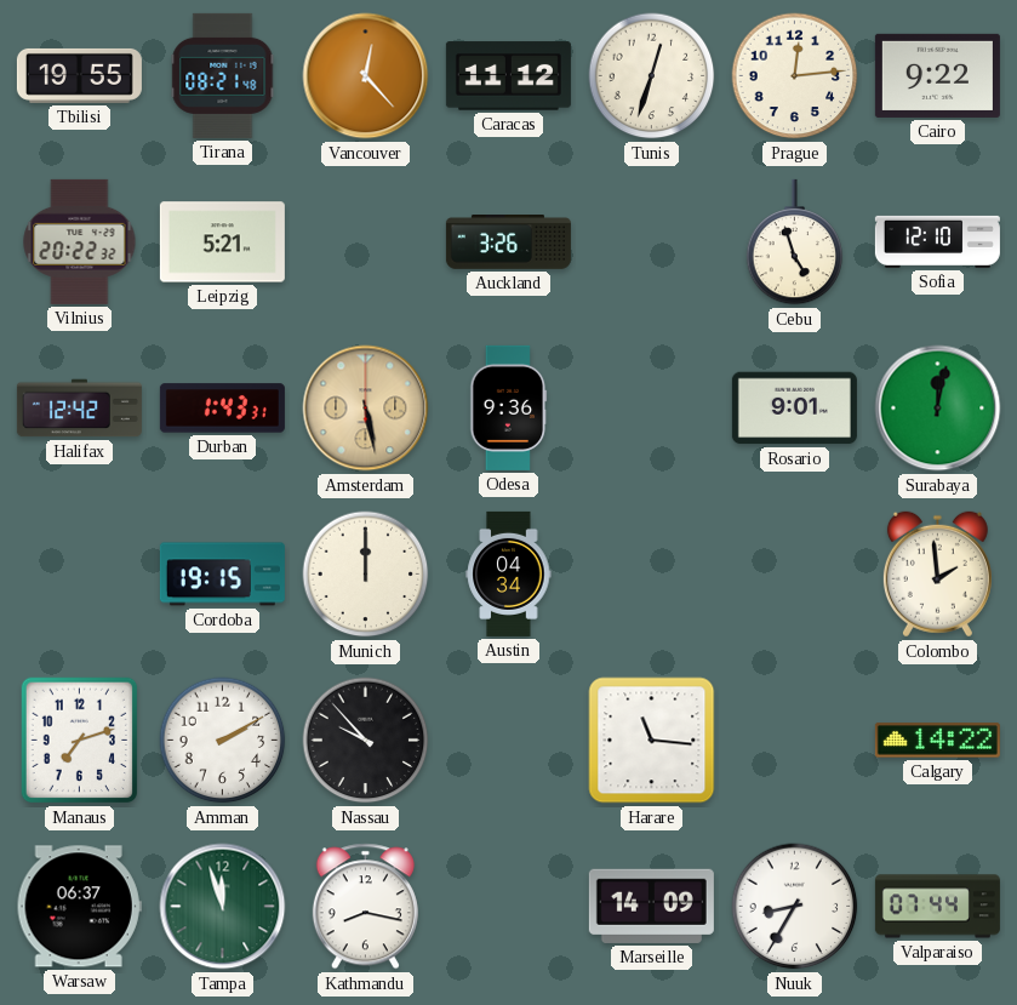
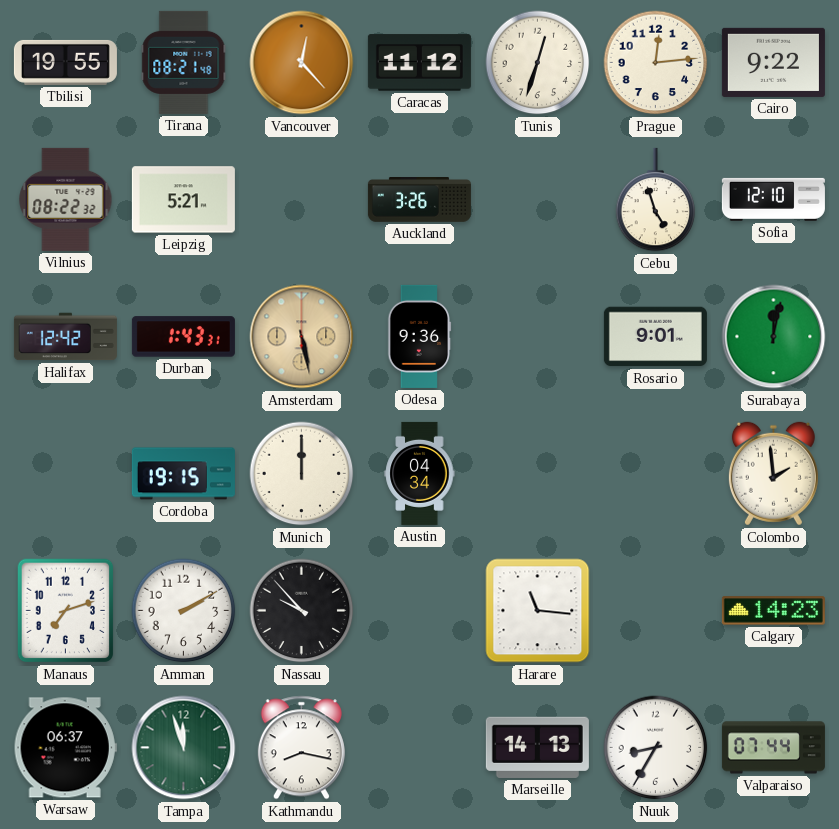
Vilnius: 20:22 -> 08:22
Calgary: 14:22 -> 14:23
Marseille: 14:09 -> 14:13
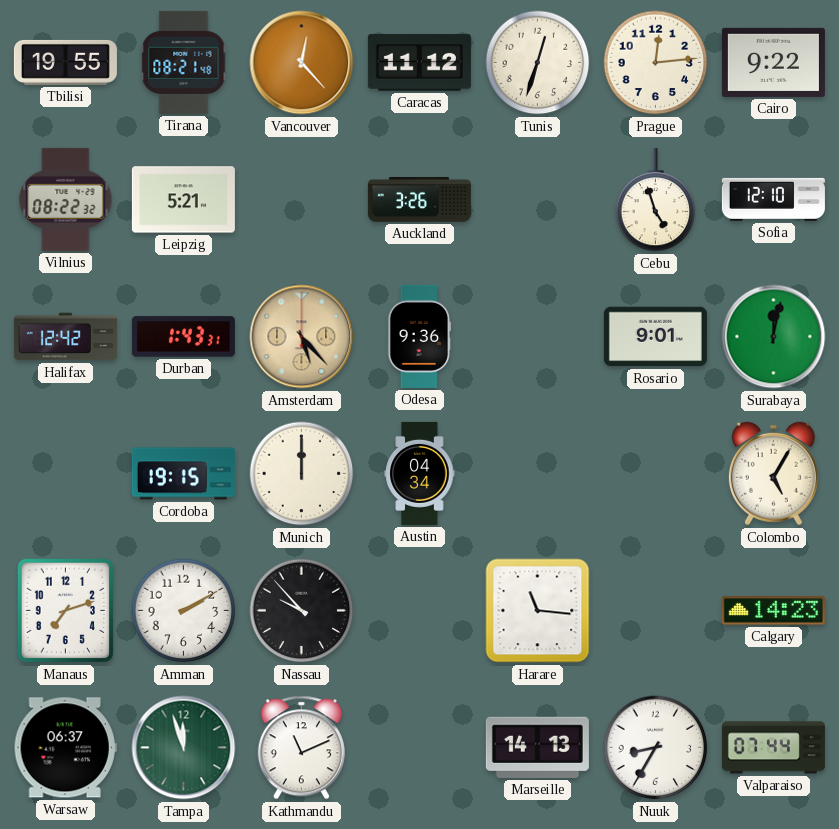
Amsterdam: 5:28 -> 5:23
Colombo: 1:59 -> 5:05
Kathmandu: 8:17 -> 11:11
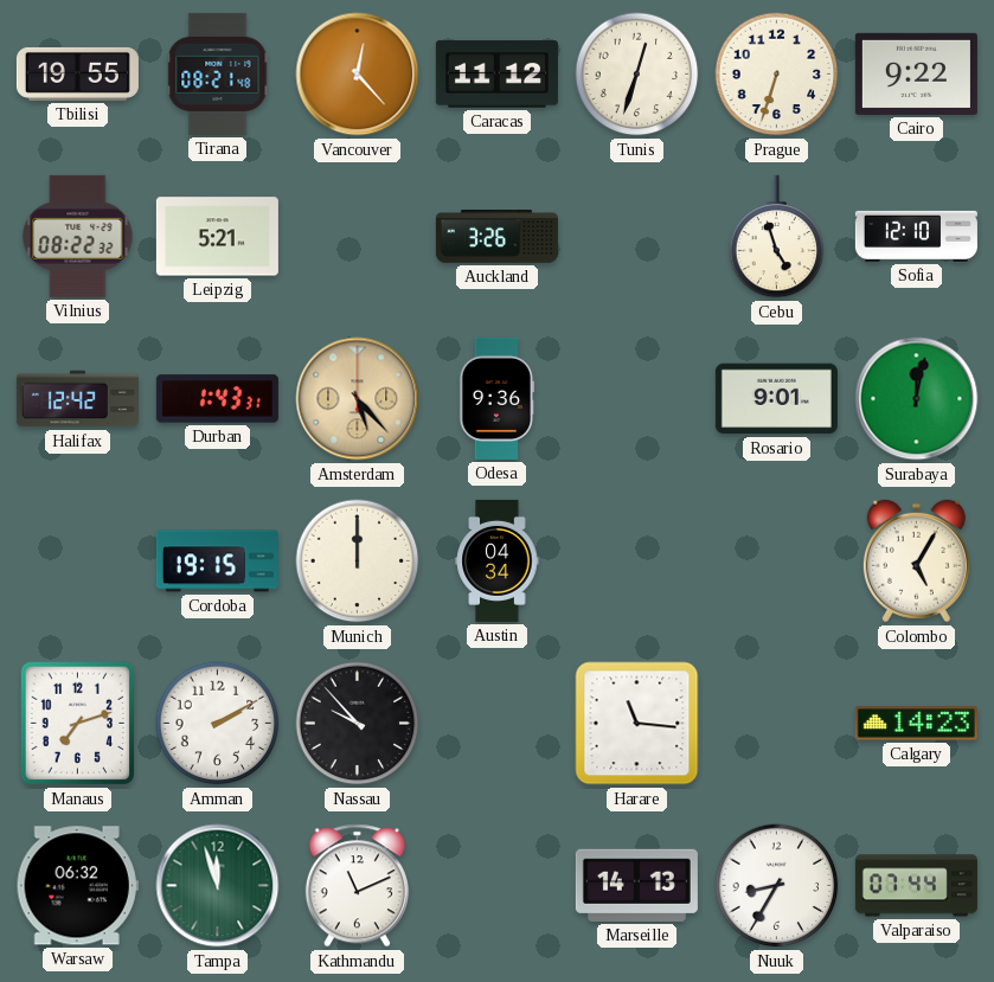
Prague: 12:14 -> 6:33
Warsaw: 06:37 -> 06:32
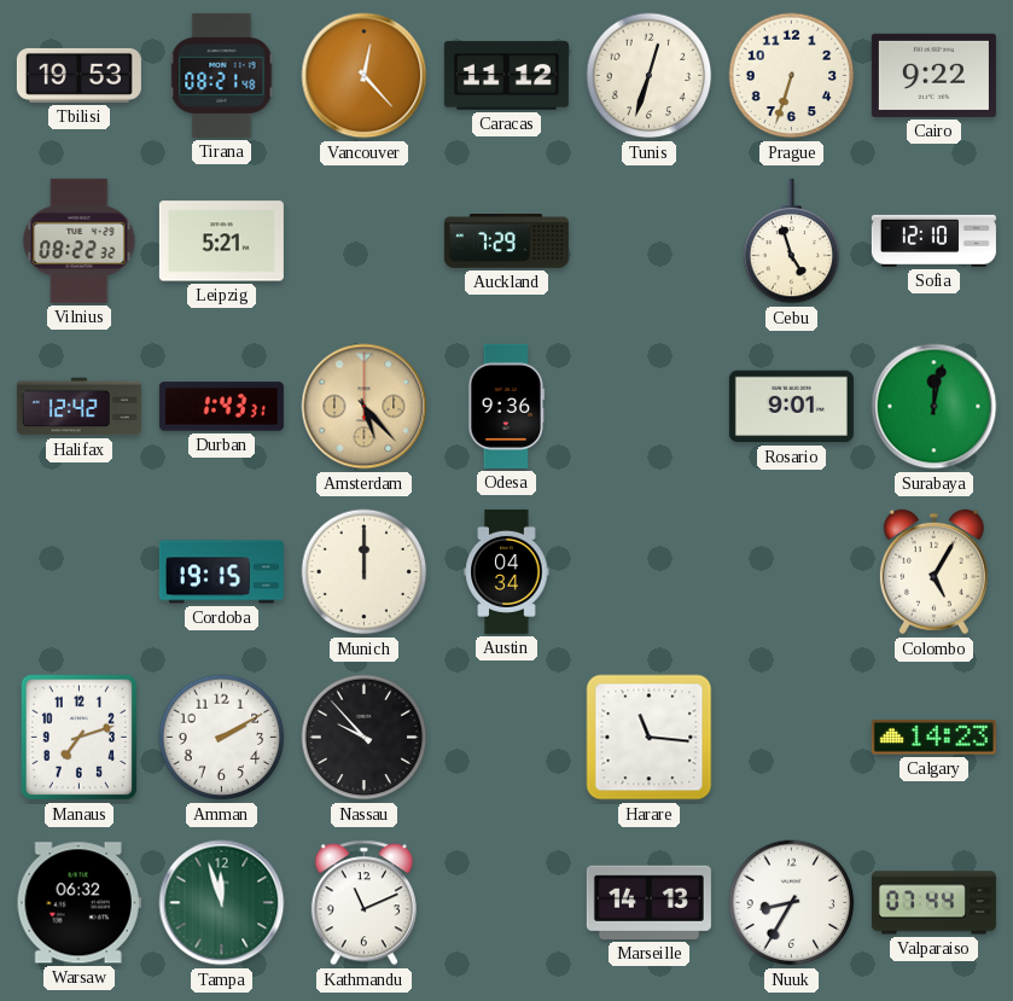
Tbilisi: 19:55 -> 19:53
Auckland: 3:26 -> 7:29
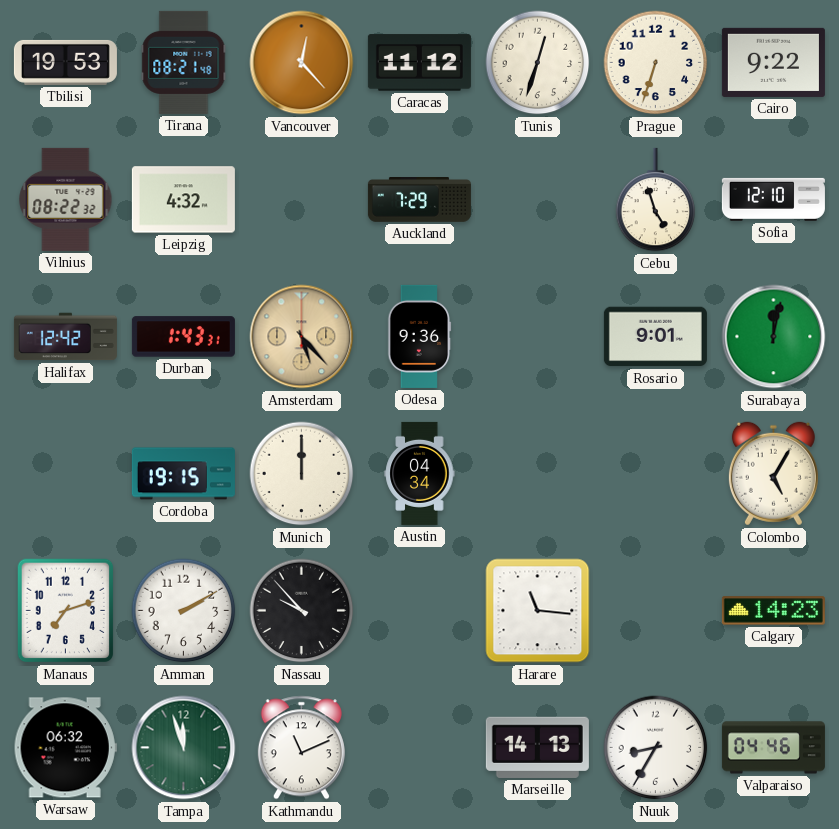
Leipzig: 5:21 -> 4:32
Valparaiso: 07:44 -> 04:46
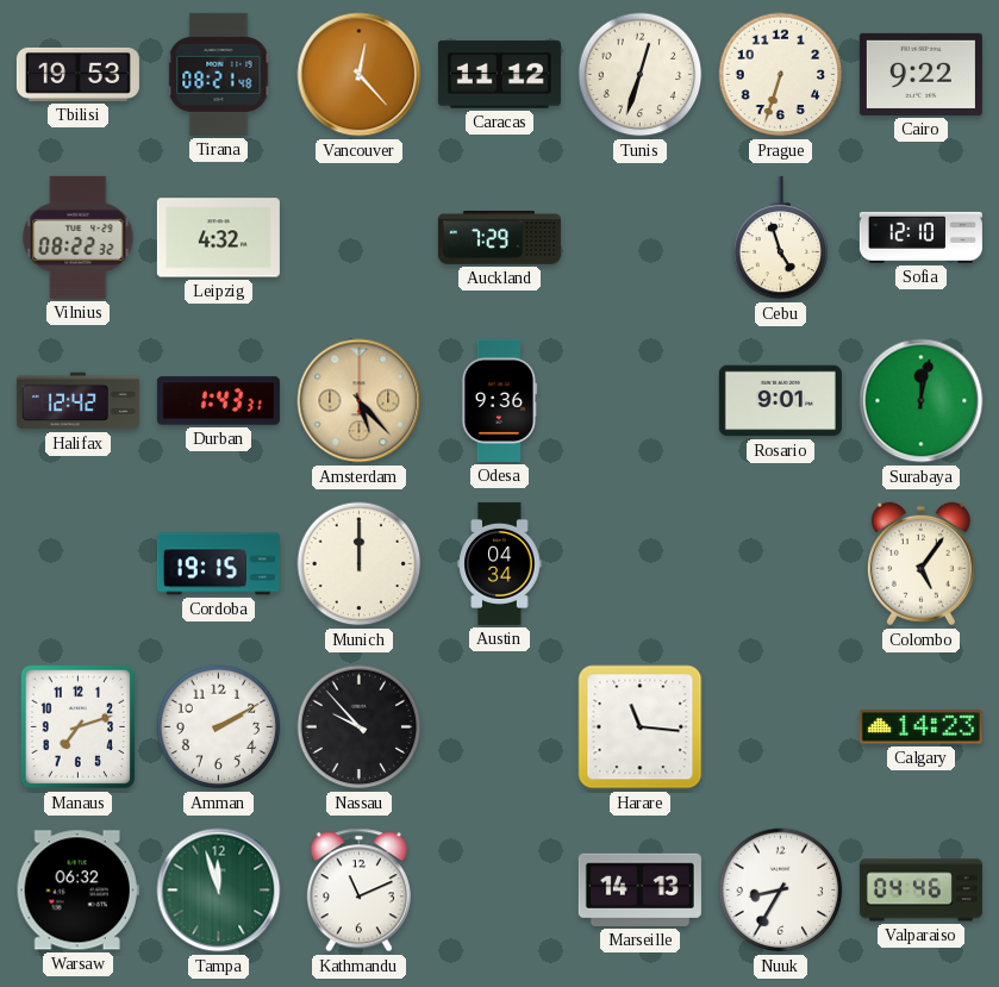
Colombo: 5:05 -> 5:06
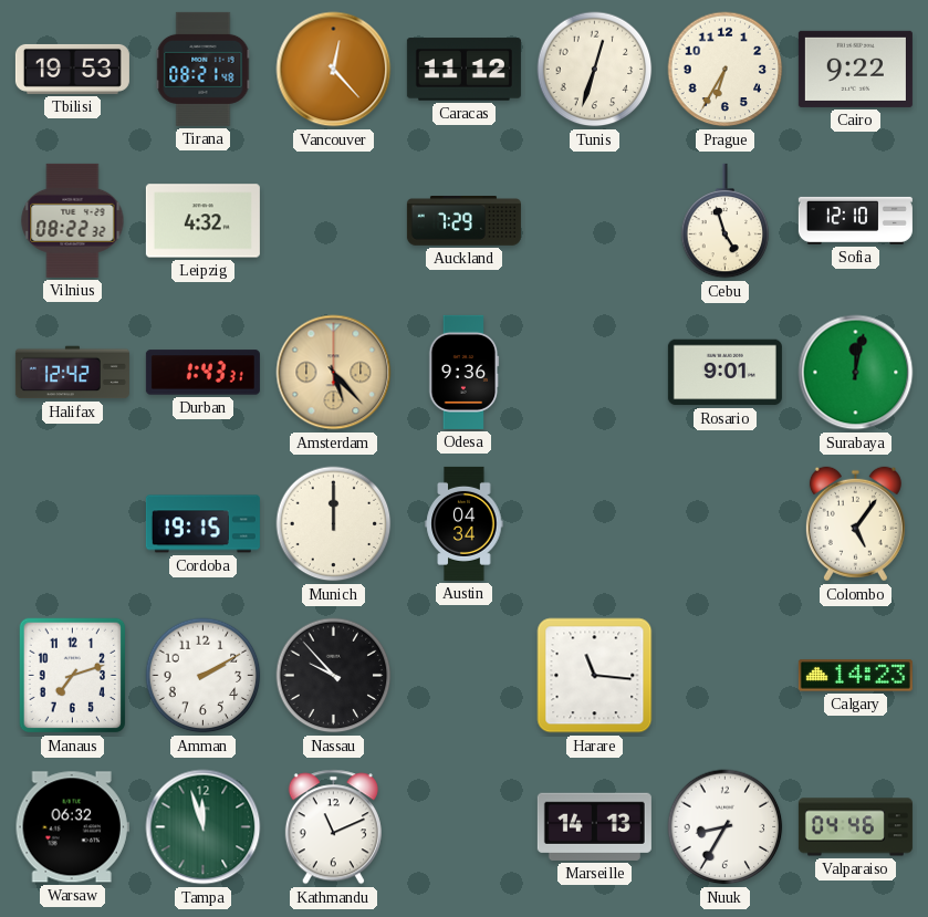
Prague: 6:33 -> 6:35
